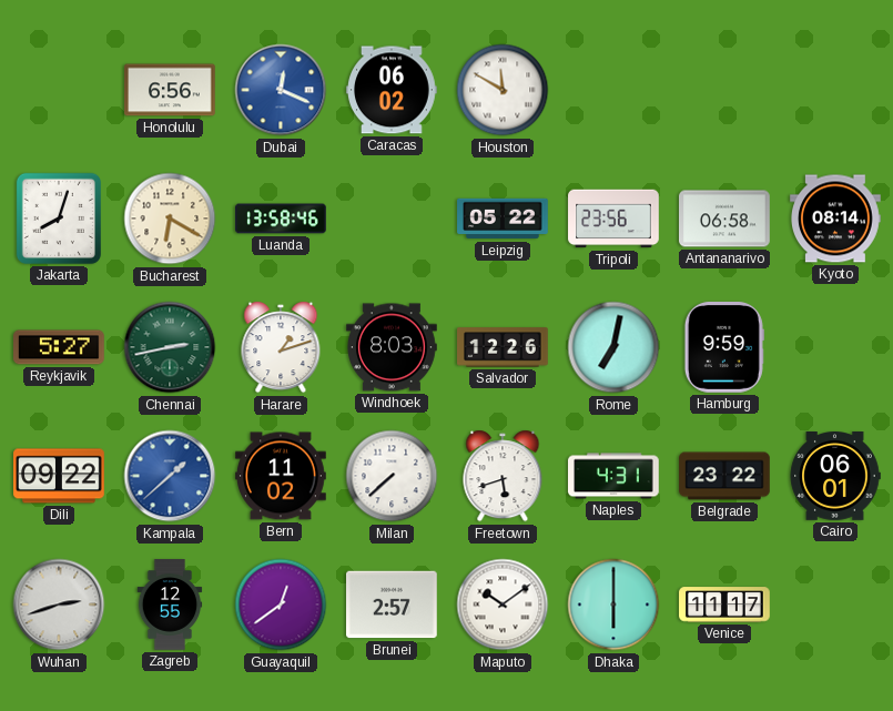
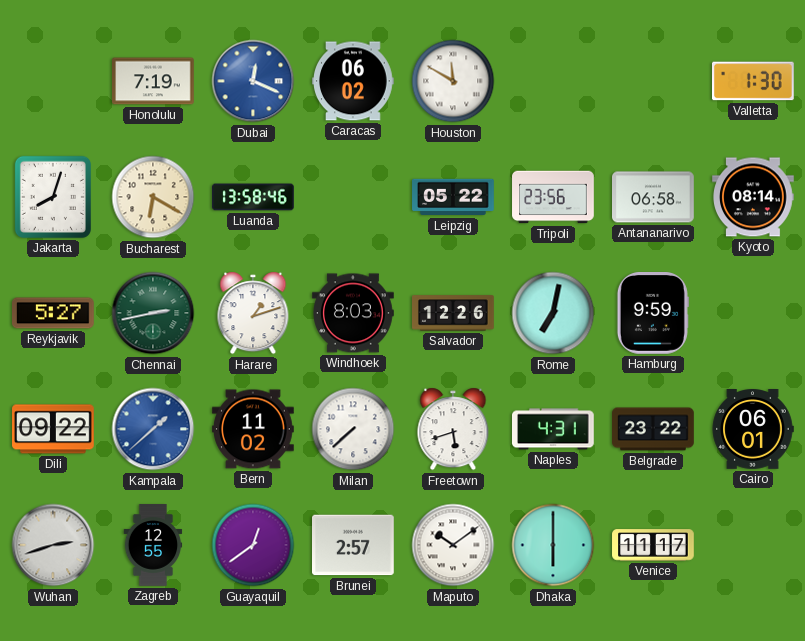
Honolulu: 6:56 -> 7:19
Valletta: none -> 1:30
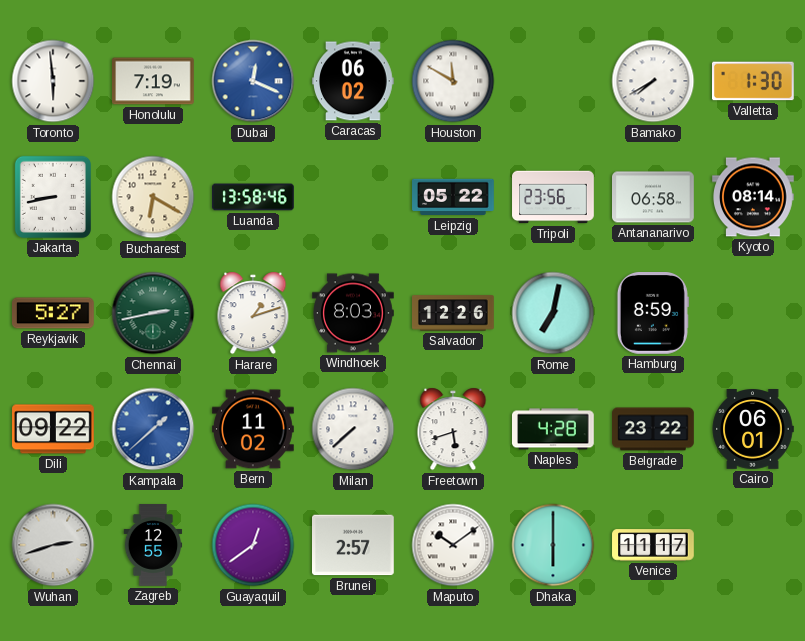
Toronto: none -> 5:59
Bamako: none -> 7:40
Jakarta: 8:03 -> 8:43
Hamburg: 9:59 -> 8:59
Naples: 4:31 -> 4:28
